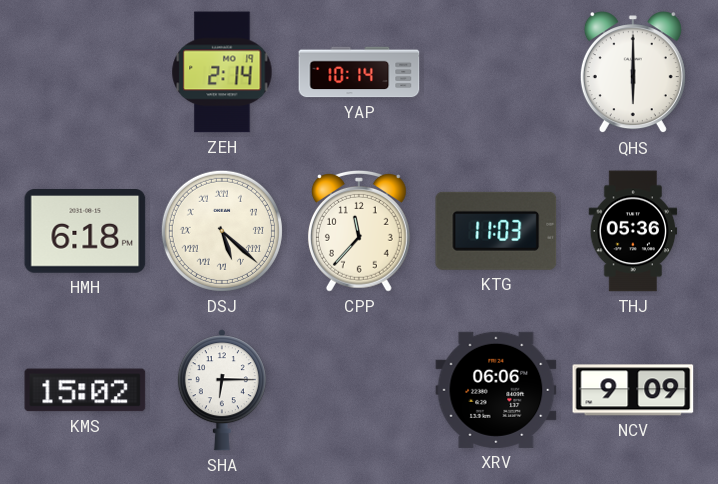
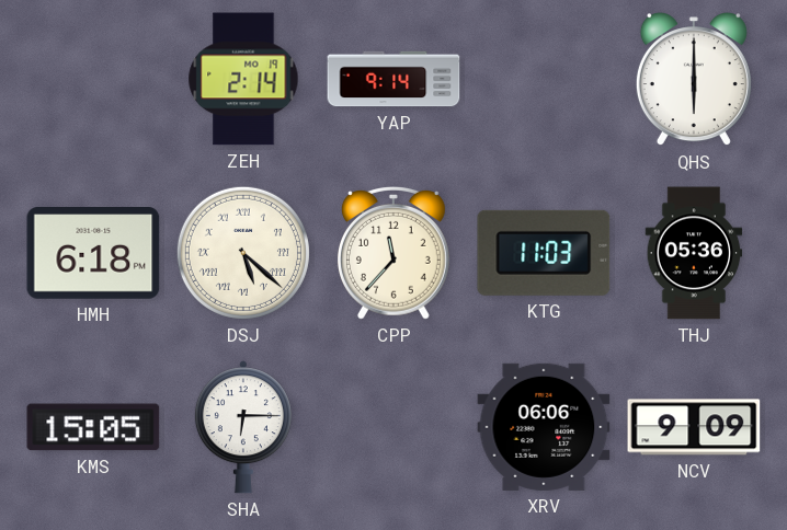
YAP: 10:14 -> 9:14
KMS: 15:02 -> 15:05
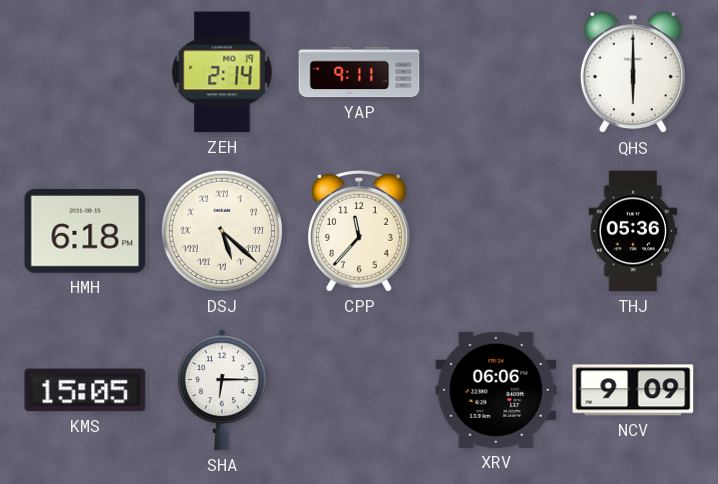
YAP: 9:14 -> 9:11
KTG: 11:03 -> none
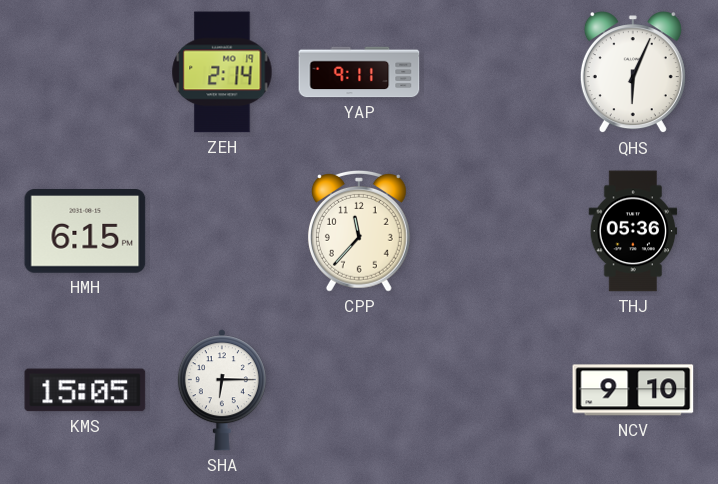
QHS: 6:00 -> 6:04
HMH: 6:18 -> 6:15
DSJ: 5:22 -> none
XRV: 06:06 -> none
NCV: 9:09 -> 9:10
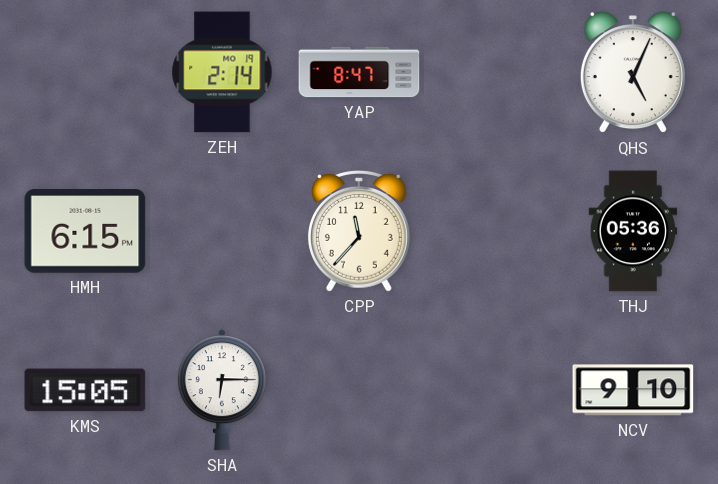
YAP: 9:11 -> 8:47
QHS: 6:04 -> 5:04
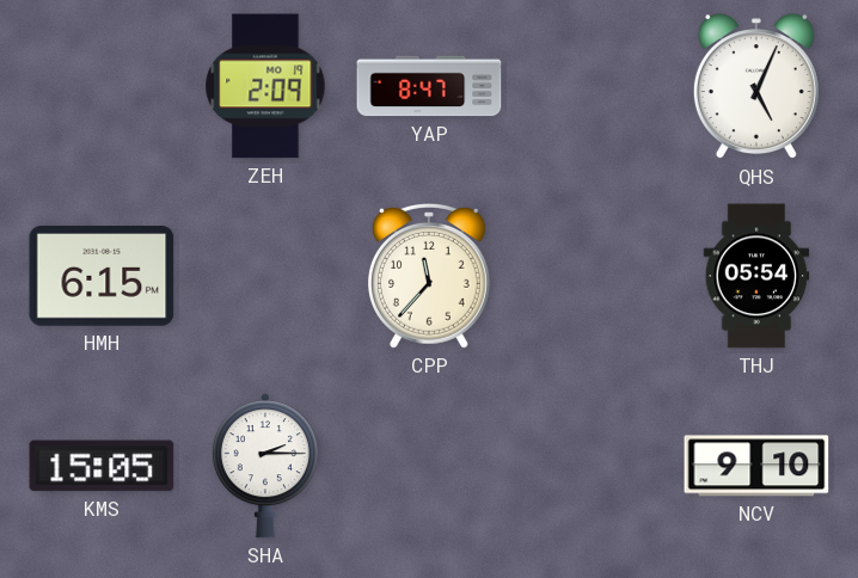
ZEH: 2:14 -> 2:09
THJ: 05:36 -> 05:54
SHA: 6:15 -> 2:15
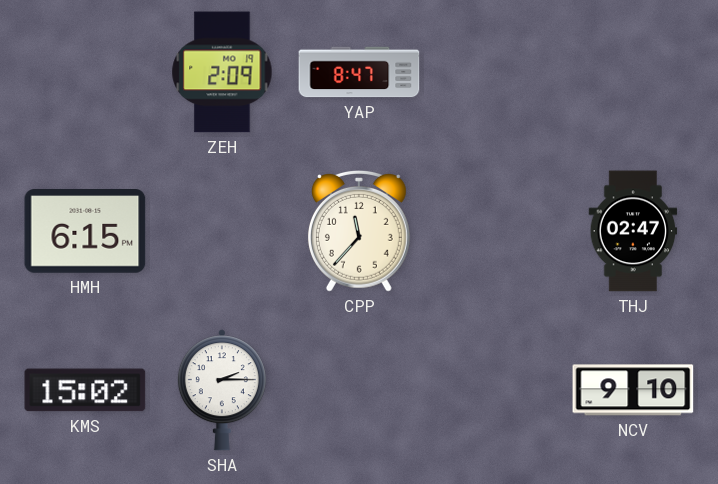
QHS: 5:04 -> none
THJ: 05:54 -> 02:47
KMS: 15:05 -> 15:02
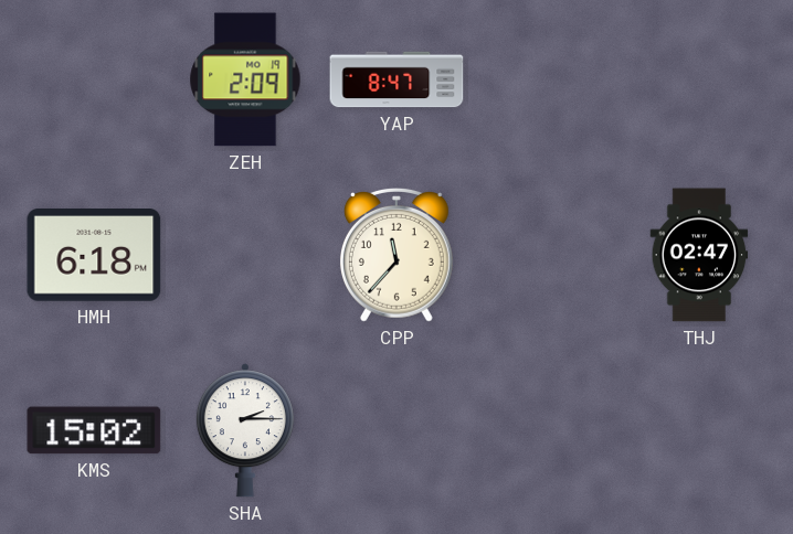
HMH: 6:15 -> 6:18
NCV: 9:10 -> none
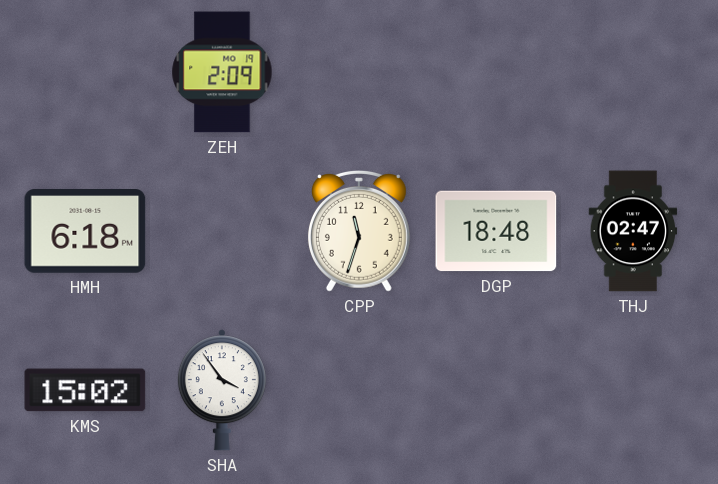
YAP: 8:47 -> none
CPP: 11:37 -> 11:33
DGP: none -> 18:48
SHA: 2:15 -> 3:54
